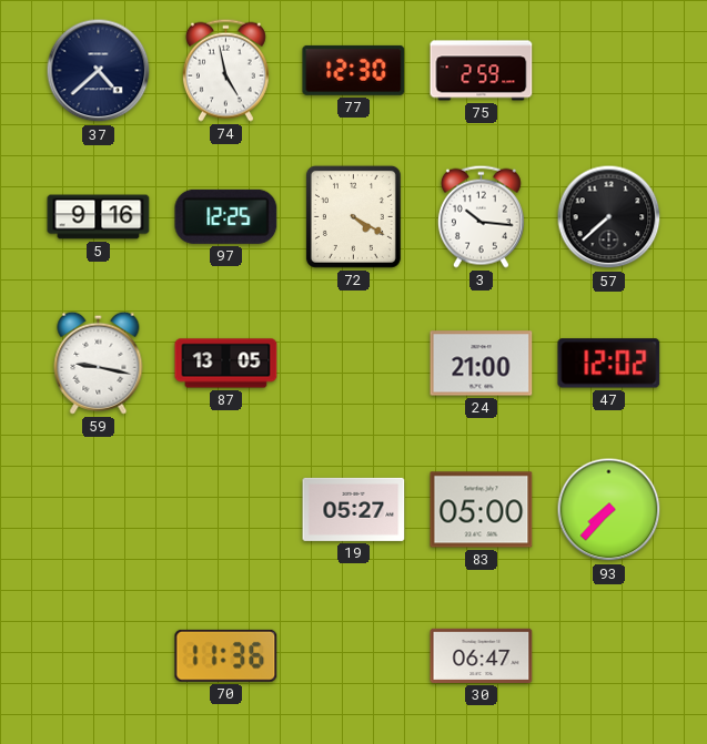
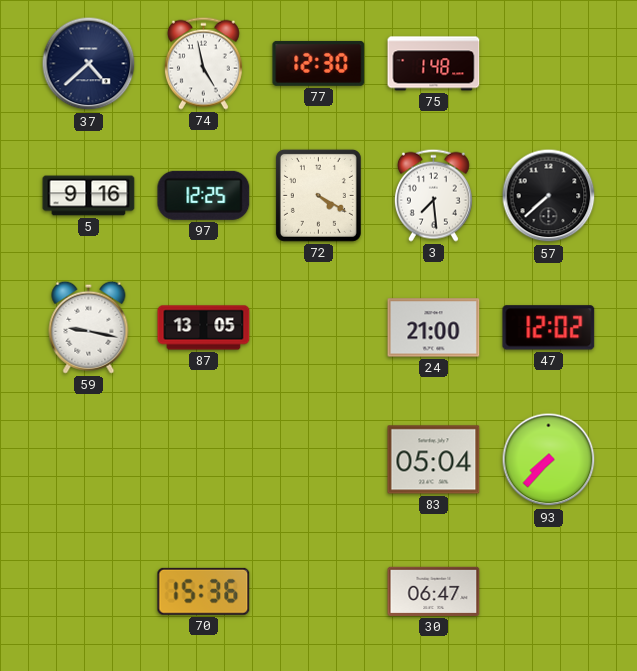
75: 2:59 -> 1:48
3: 10:16 -> 7:29
19: 05:27 -> none
83: 05:00 -> 05:04
70: 11:36 -> 15:36
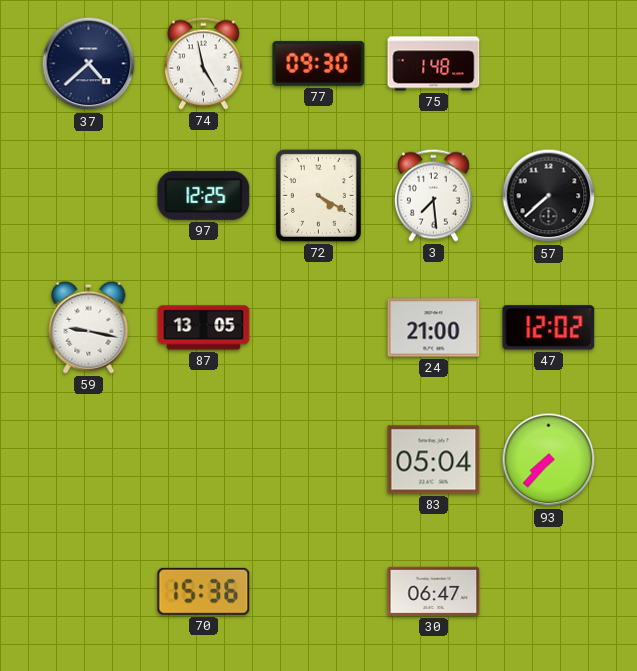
77: 12:30 -> 09:30
5: 9:16 -> none
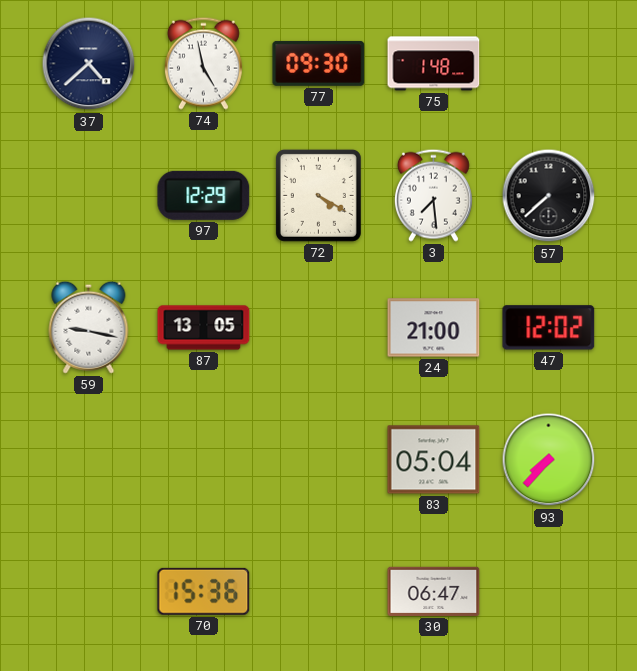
97: 12:25 -> 12:29
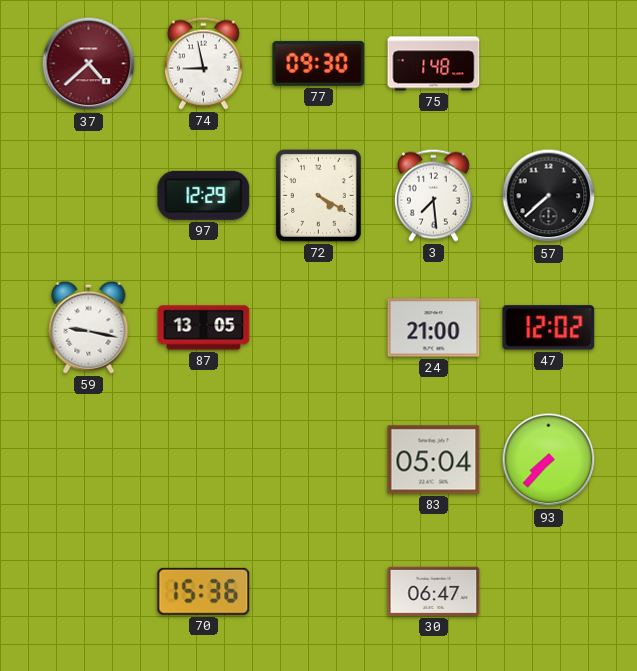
37 dial: navy -> burgundy
74: 4:58 -> 8:58
